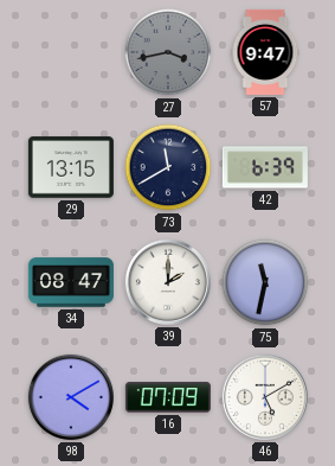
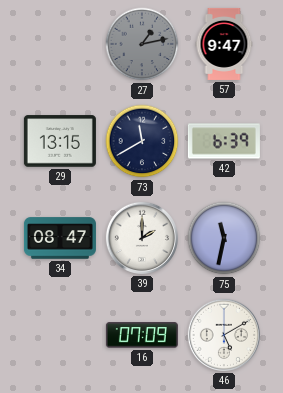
27: 3:43 -> 1:13
98: 4:10 -> none
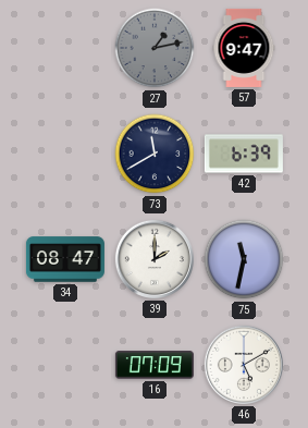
29: 13:15 -> none
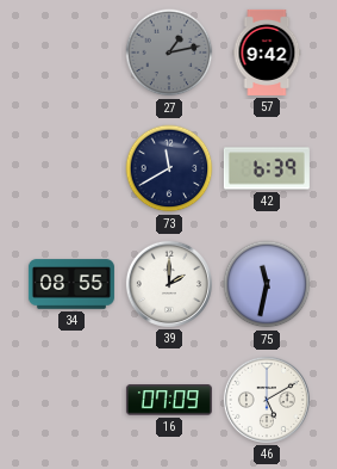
57: 9:47 -> 9:42
34: 08:47 -> 08:55
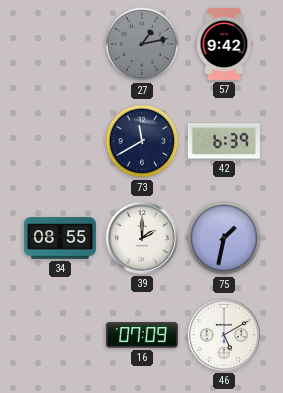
75: 11:32 -> 1:32
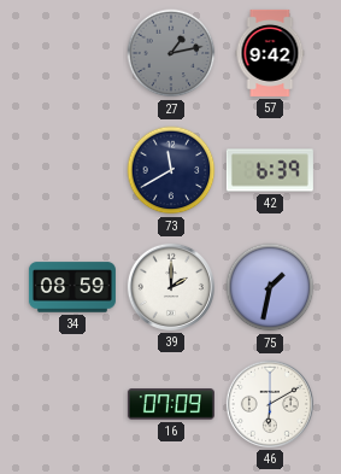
34: 08:55 -> 08:59
46: 5:10 -> 6:10
